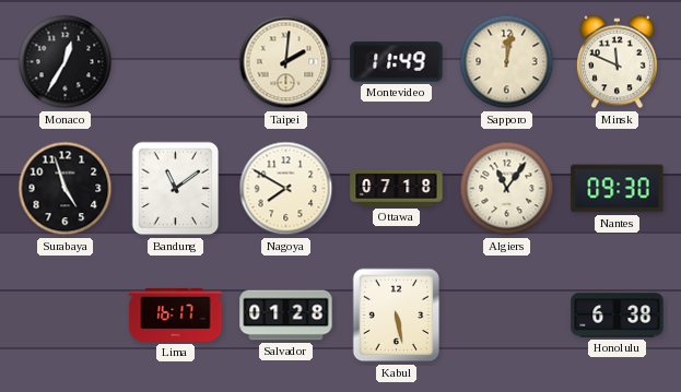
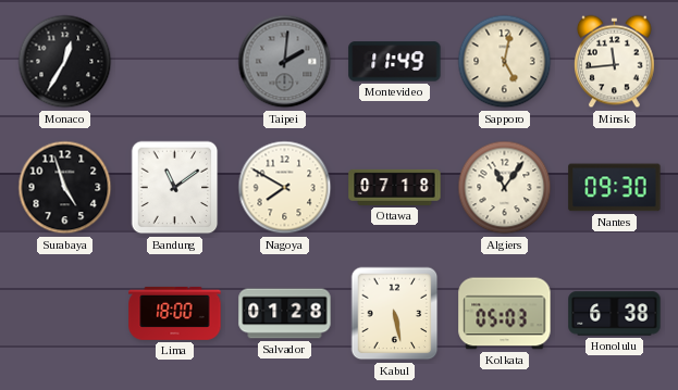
Taipei dial: cream -> grey
Sapporo: 12:02 -> 5:02
Minsk: 11:49 -> 11:44
Lima: 16:17 -> 18:00
Kolkata: none -> 05:03
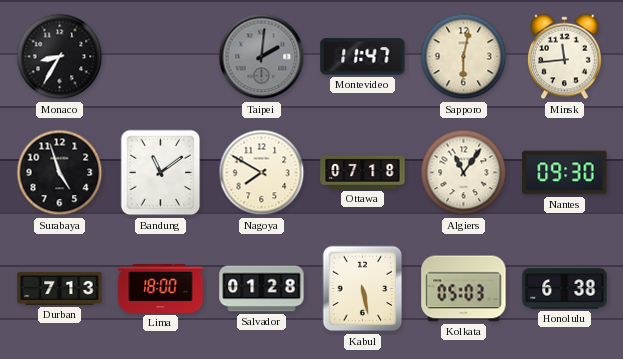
Monaco: 12:35 -> 8:35
Montevideo: 11:49 -> 11:47
Sapporo: 5:02 -> 6:02
Durban: none -> 7:13
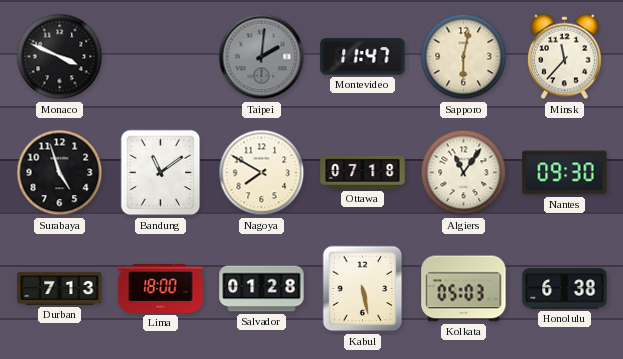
Monaco: 8:35 -> 3:49
Minsk: 11:44 -> 11:37
